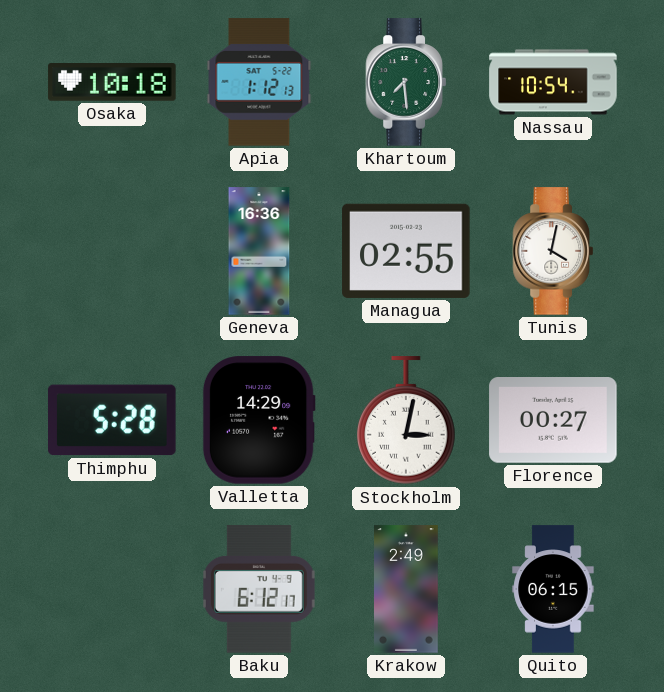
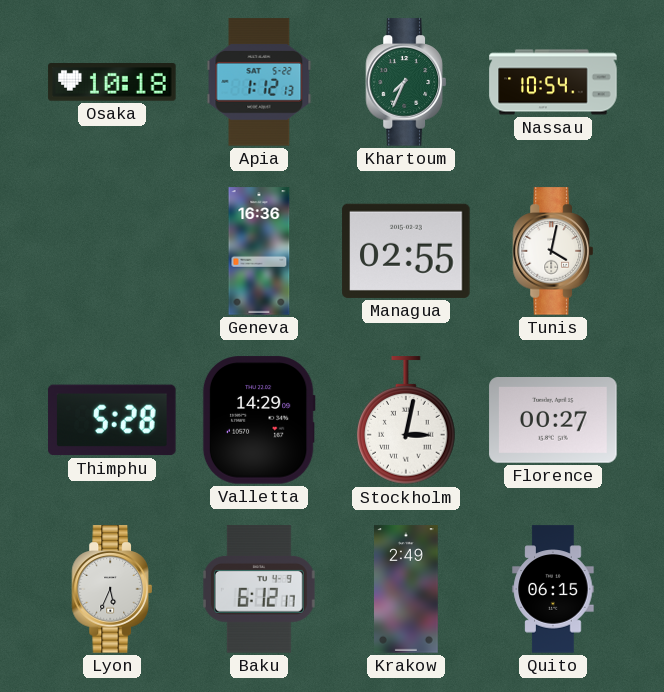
Khartoum: 7:29 -> 7:34
Lyon: none -> 5:34
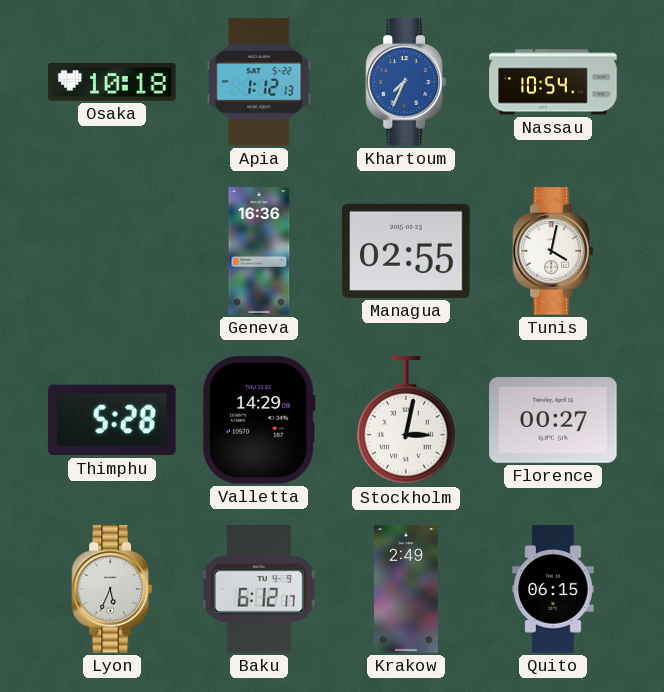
Khartoum dial: green -> blue
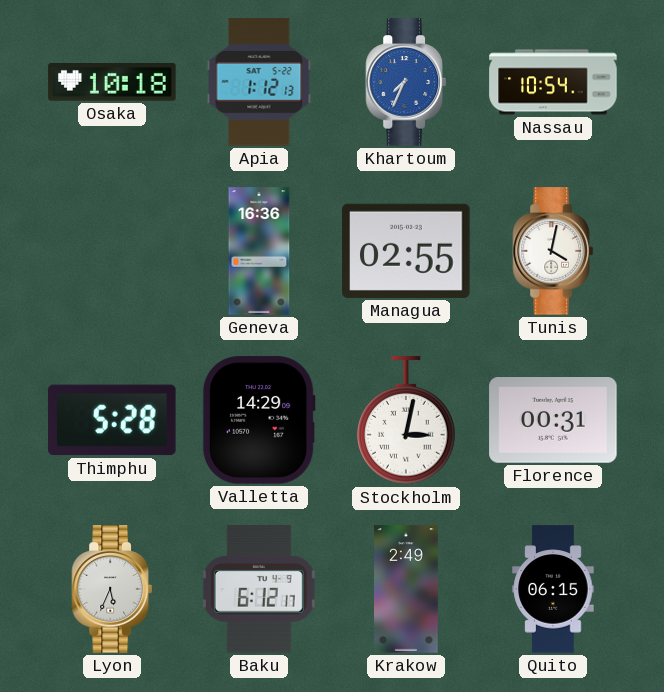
Florence: 00:27 -> 00:31
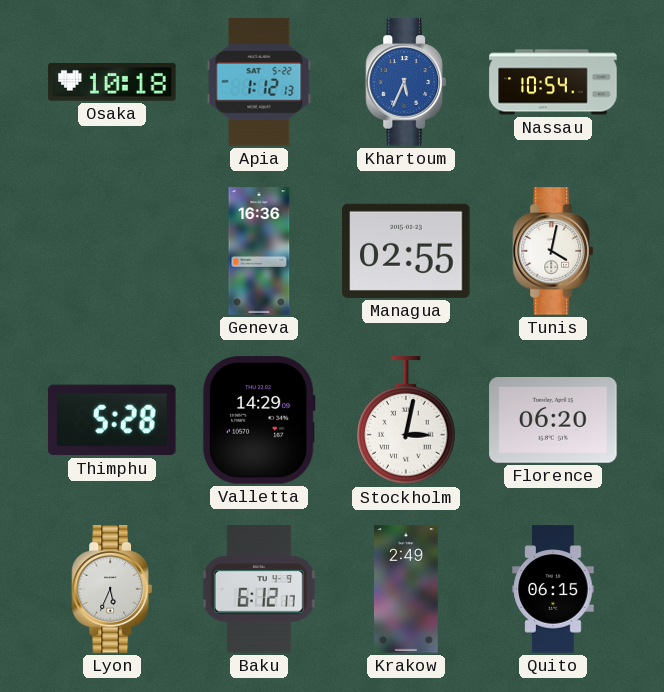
Khartoum: 7:34 -> 5:34
Florence: 00:31 -> 06:20
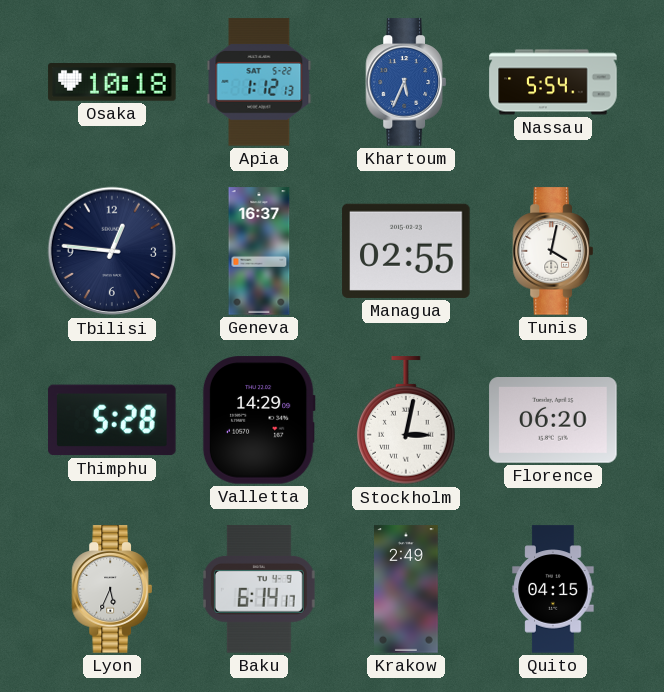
Nassau: 10:54 -> 5:54
Tbilisi: none -> 12:46
Geneva: 16:36 -> 16:37
Baku: 6:12 -> 6:14
Quito: 06:15 -> 04:15
